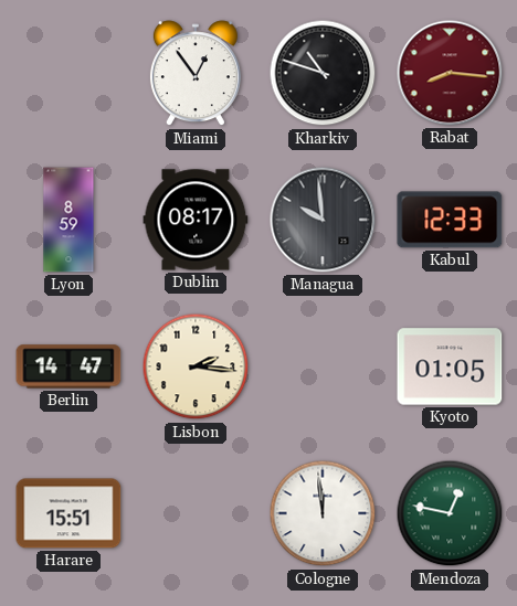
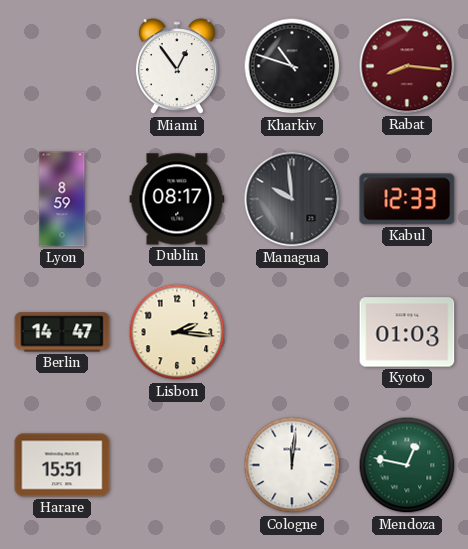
Kyoto: 01:05 -> 01:03
Cologne: 11:59 -> 12:01
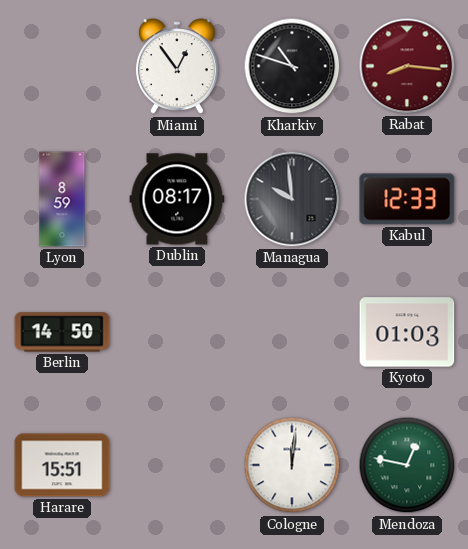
Berlin: 14:47 -> 14:50
Lisbon: 2:16 -> none
